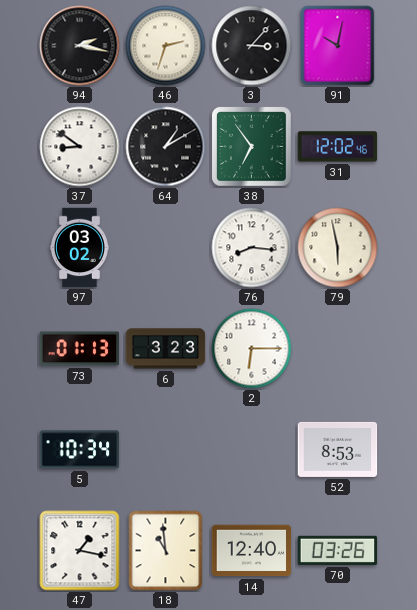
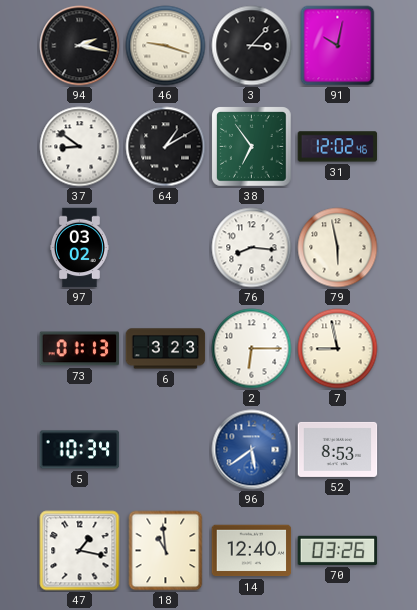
46: 2:33 -> 9:18
7: none -> 8:58
96: none -> 5:39
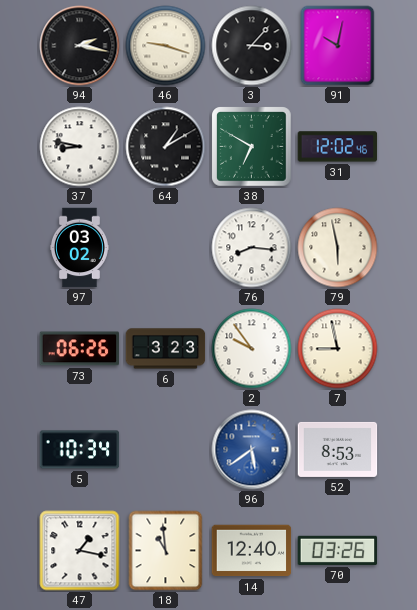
37: 8:51 -> 8:47
38: 6:54 -> 6:50
73: 01:13 -> 06:26
2: 6:15 -> 9:54
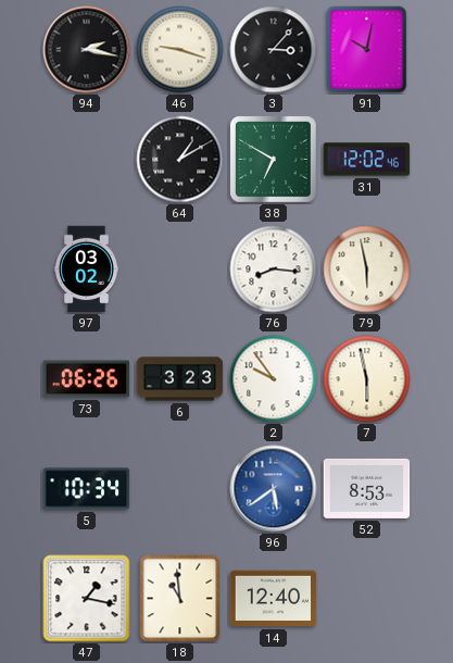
37: 8:47 -> none
7: 8:58 -> 5:58
70: 03:26 -> none
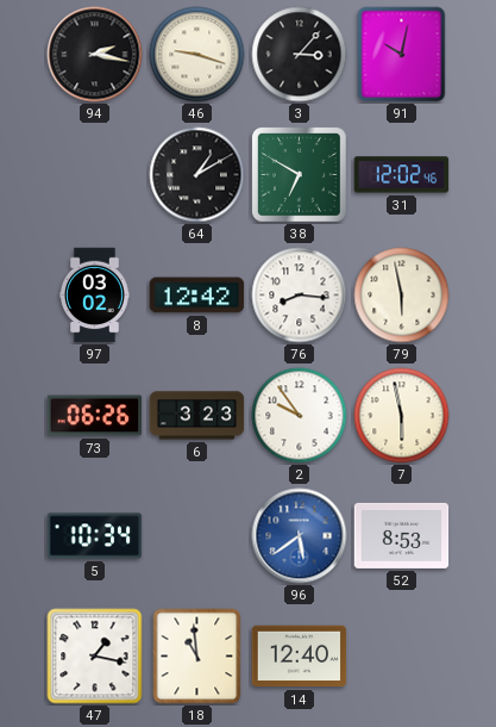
8: none -> 12:42
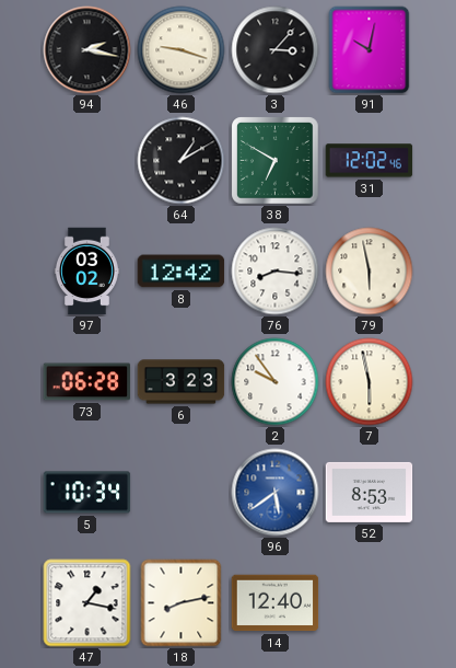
73: 06:26 -> 06:28
18: 10:59 -> 8:13
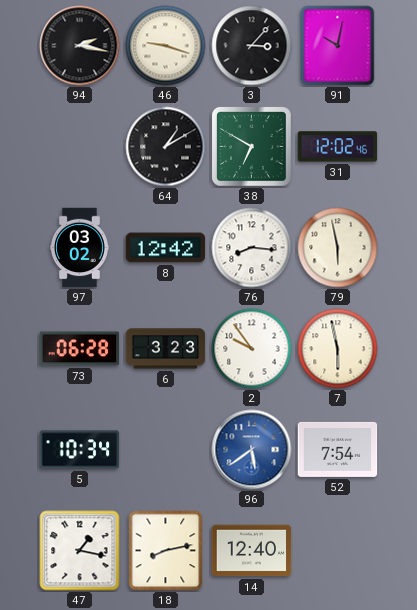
52: 8:53 -> 7:54
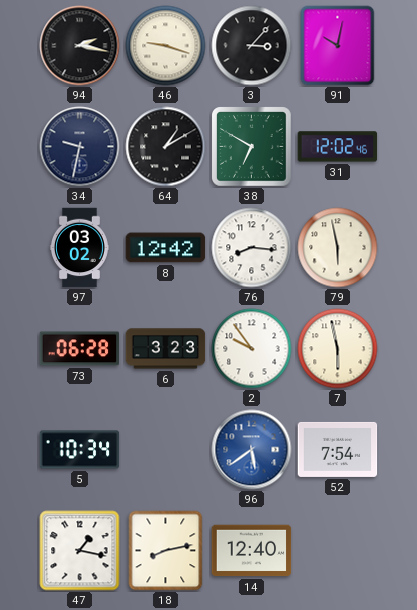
34: none -> 9:32
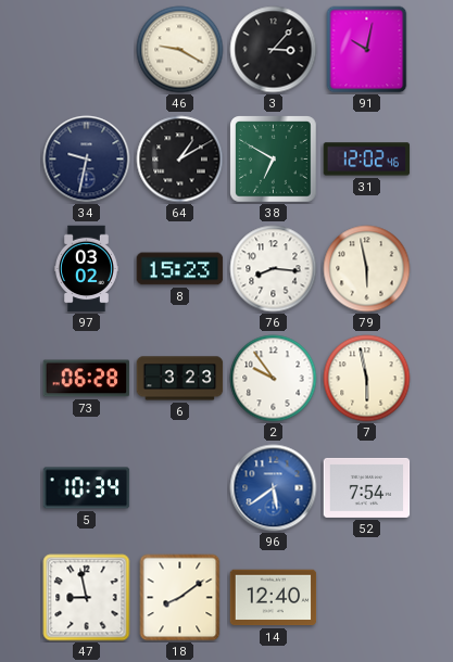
94: 2:17 -> none
46: 9:18 -> 9:20
8: 12:42 -> 15:23
47: 1:17 -> 8:58
18: 8:13 -> 8:09
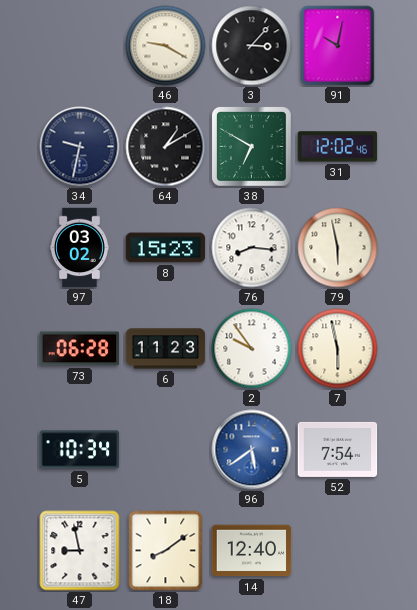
6: 3:23 -> 11:23
